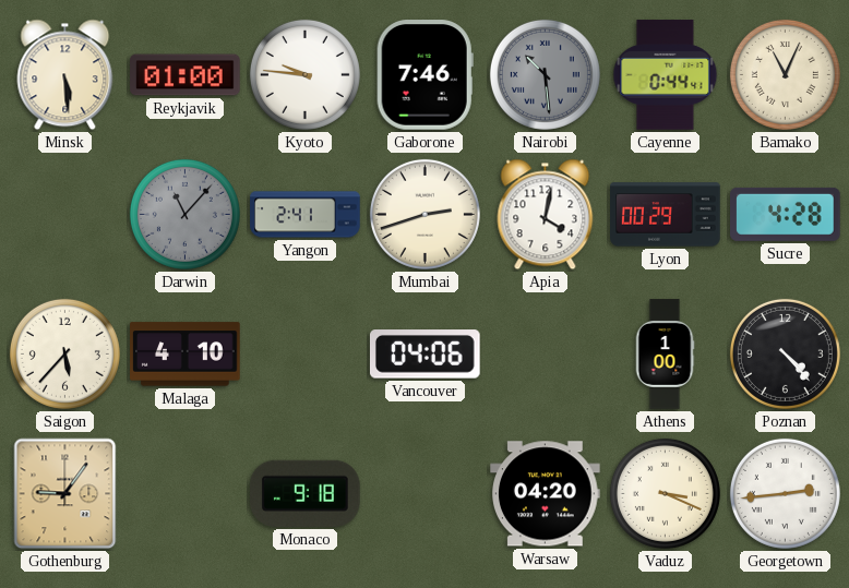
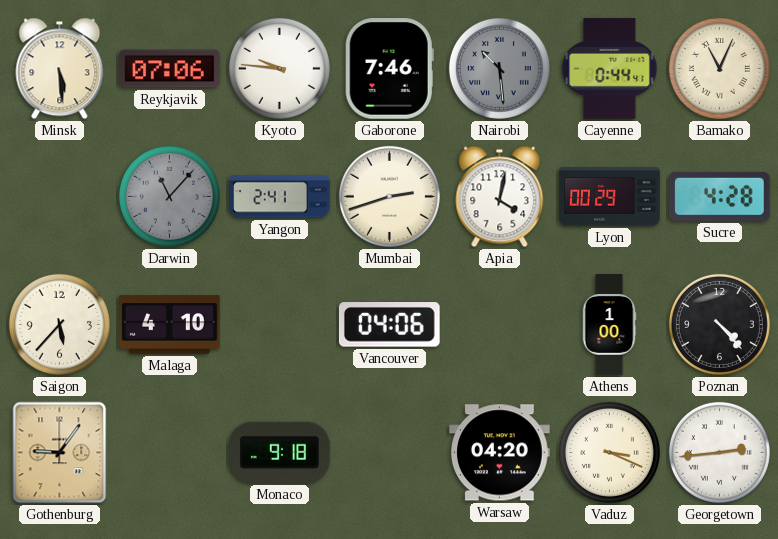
Reykjavik: 01:00 -> 07:06
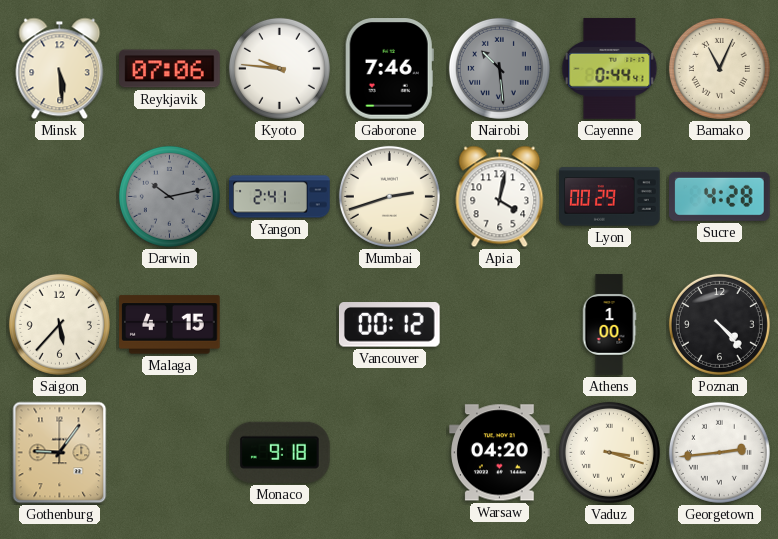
Darwin: 11:07 -> 10:13
Malaga: 4:10 -> 4:15
Vancouver: 04:06 -> 00:12
Vaduz: 3:19 -> 3:18
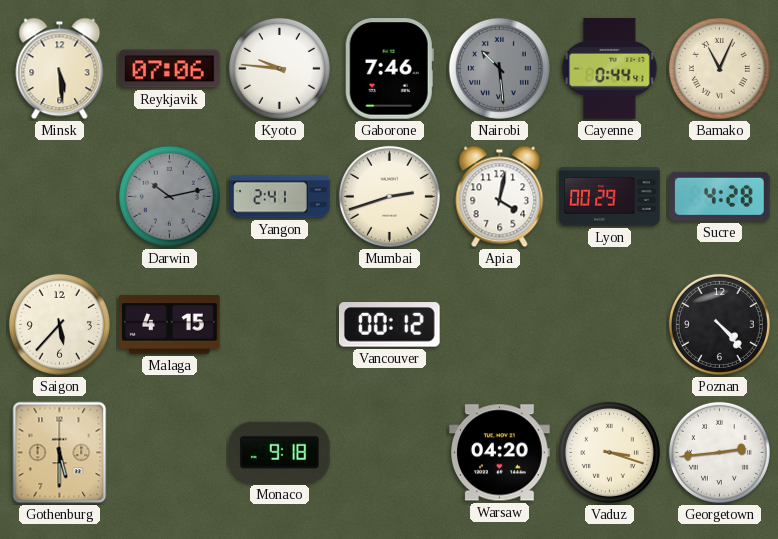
Athens: 1:00 -> none
Gothenburg: 9:06 -> 5:30
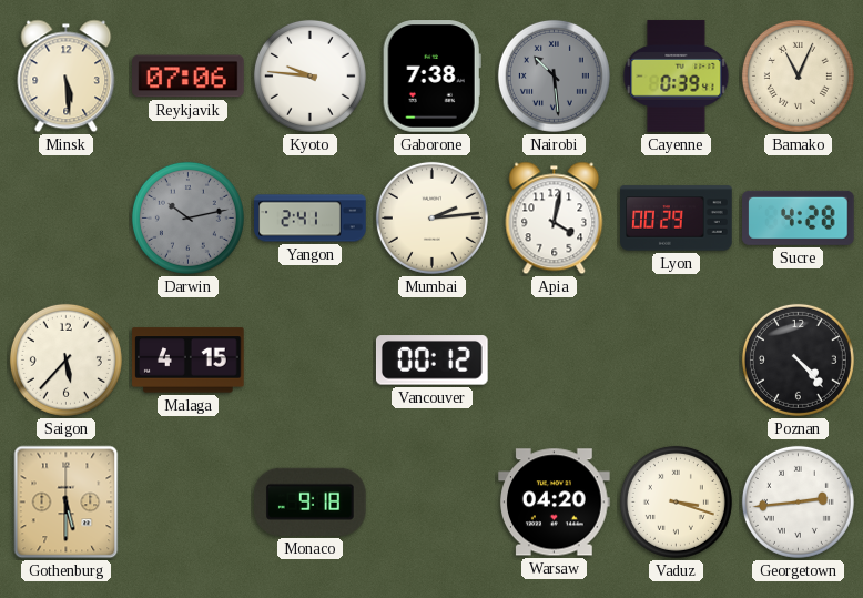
Gaborone: 7:46 -> 7:38
Cayenne: 0:44 -> 0:39
Mumbai: 2:42 -> 2:14
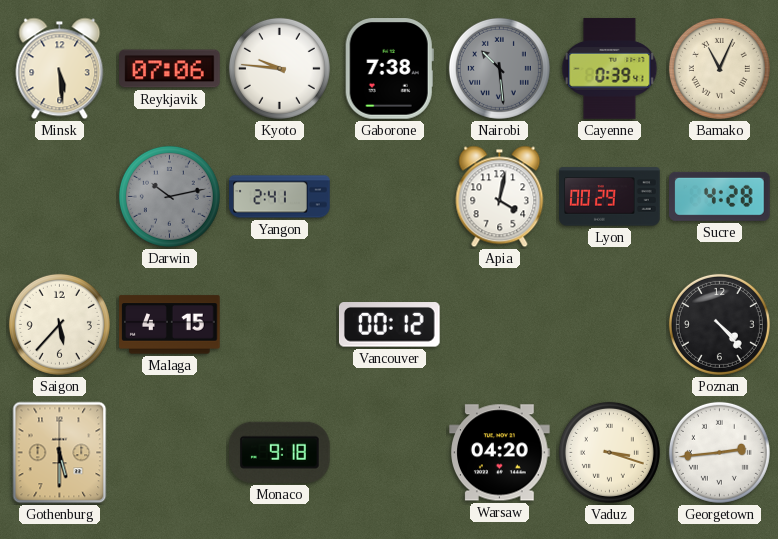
Mumbai: 2:14 -> none
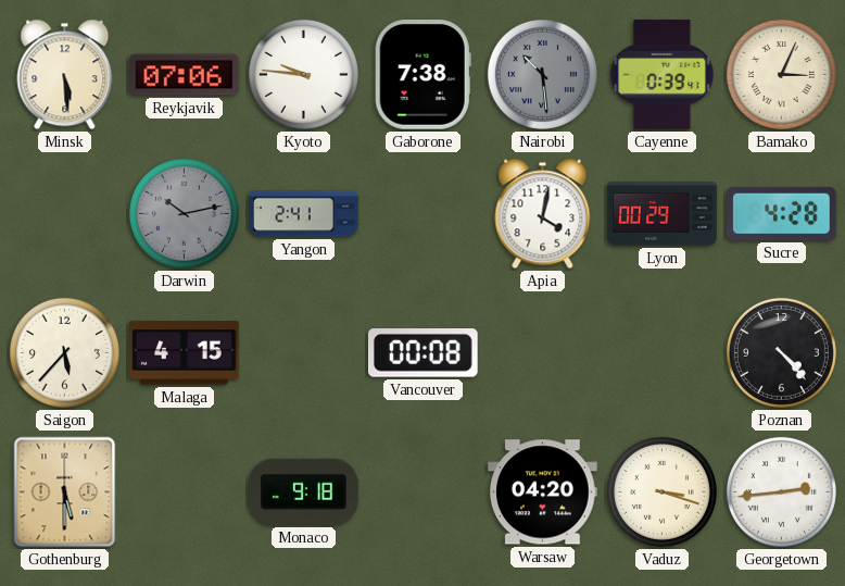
Bamako: 11:04 -> 3:04
Vancouver: 00:12 -> 00:08
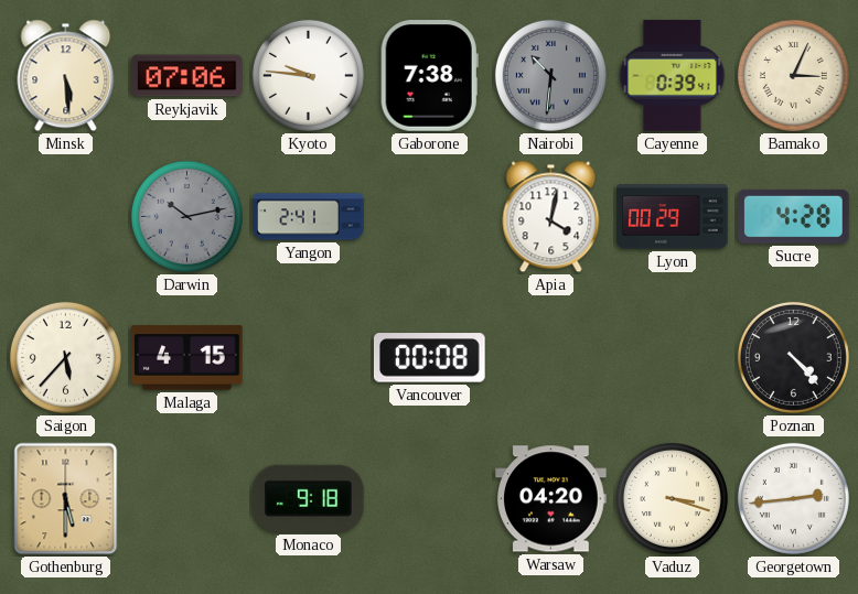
Nairobi: 10:29 -> 10:31
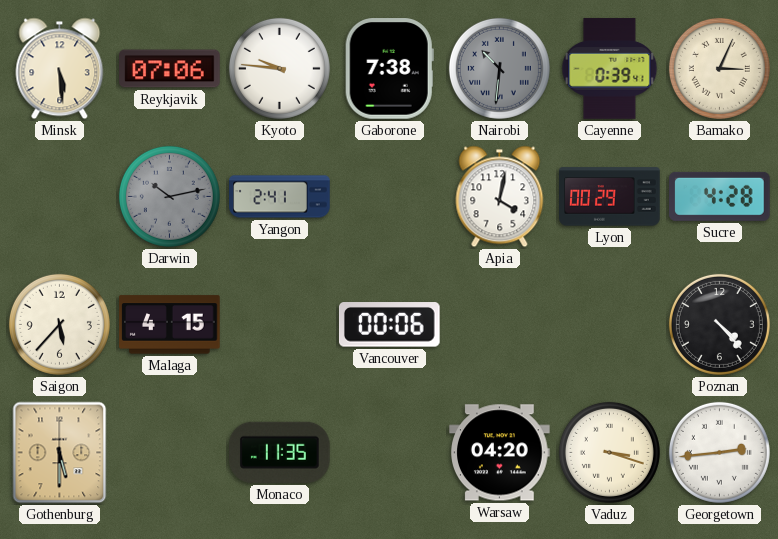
Vancouver: 00:08 -> 00:06
Monaco: 9:18 -> 11:35
